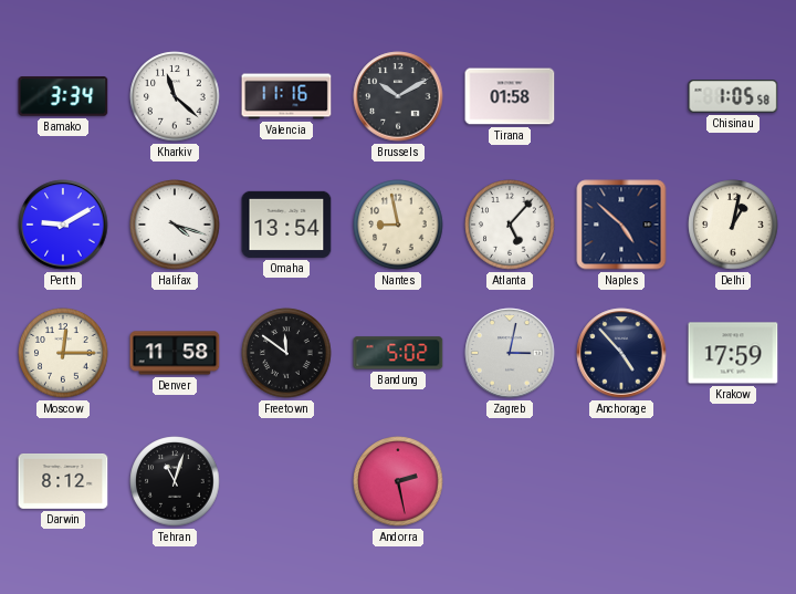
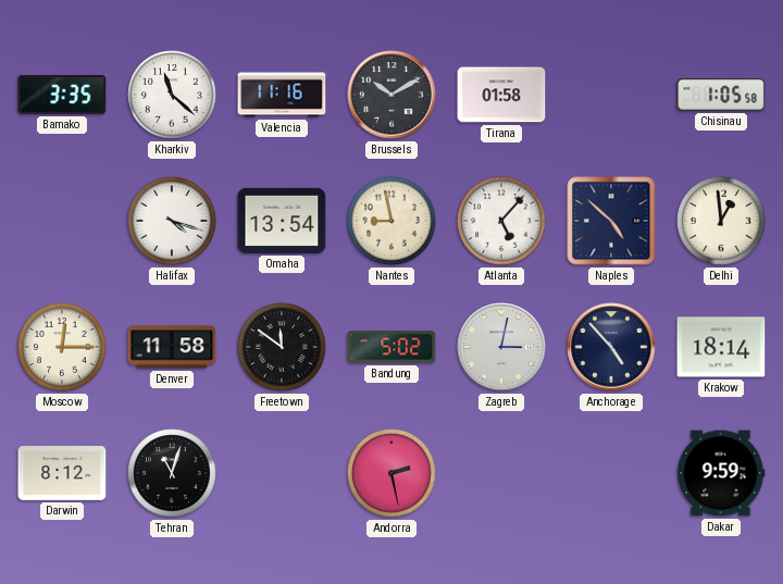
Bamako: 3:34 -> 3:35
Perth: 9:10 -> none
Delhi: 1:02 -> 12:59
Krakow: 17:59 -> 18:14
Dakar: none -> 9:59
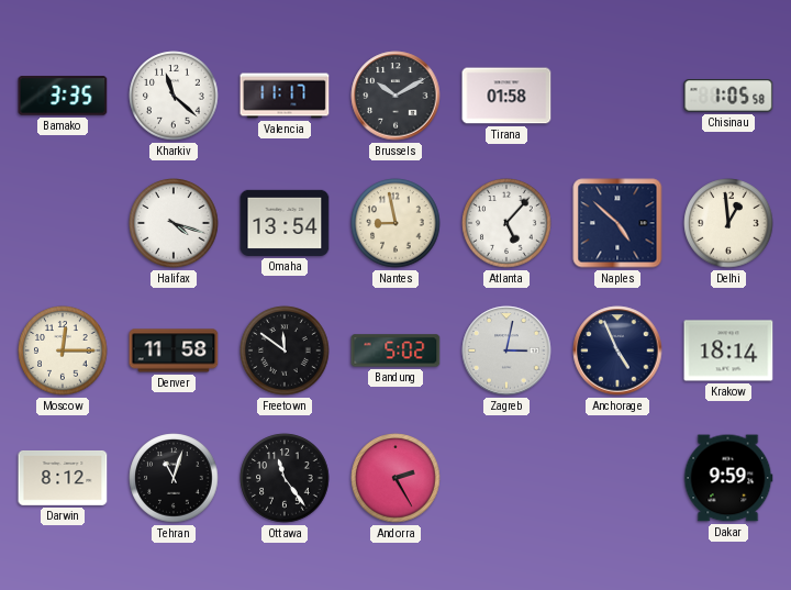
Valencia: 11:16 -> 11:17
Anchorage: 4:53 -> 4:56
Ottawa: none -> 11:24
Andorra: 2:28 -> 2:25
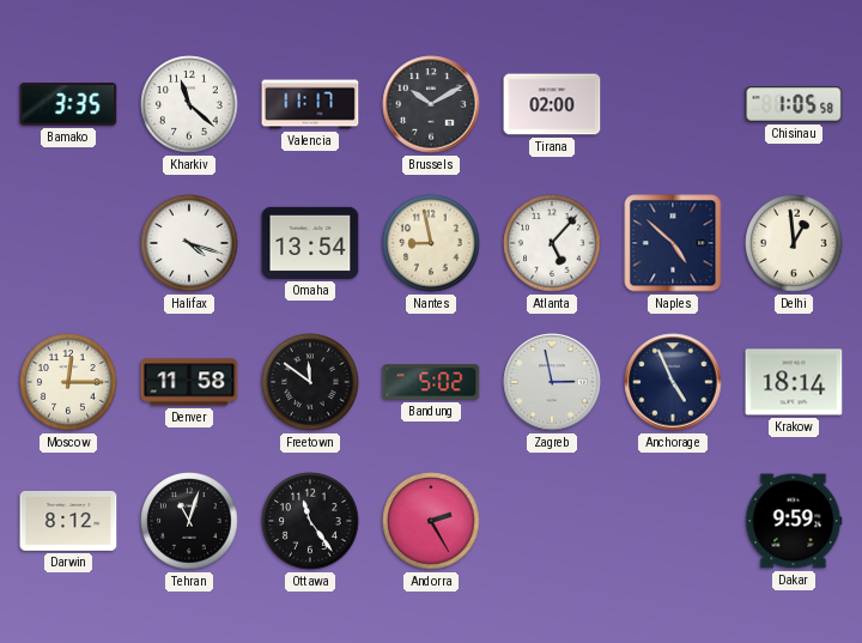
Tirana: 01:58 -> 02:00
Zagreb: 3:02 -> 2:58
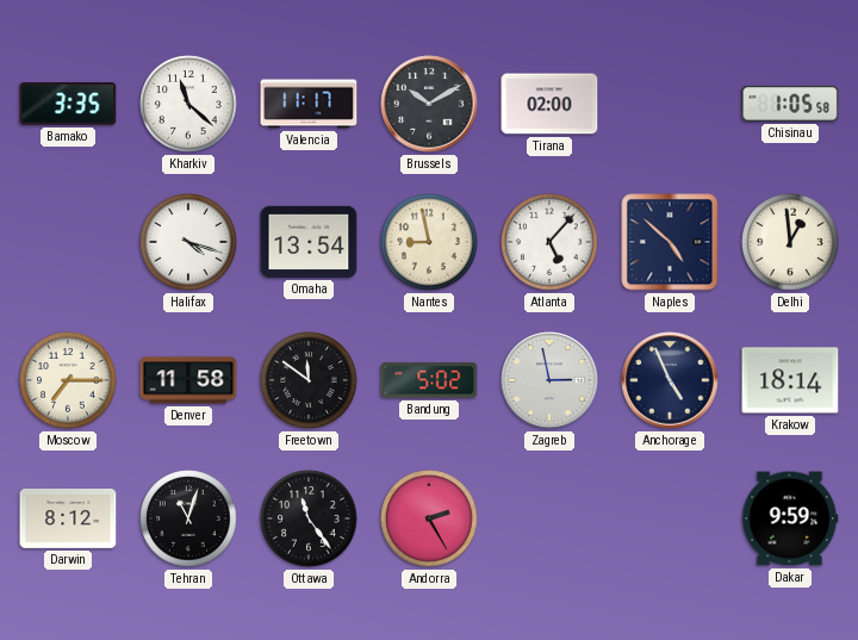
Moscow: 12:15 -> 7:15
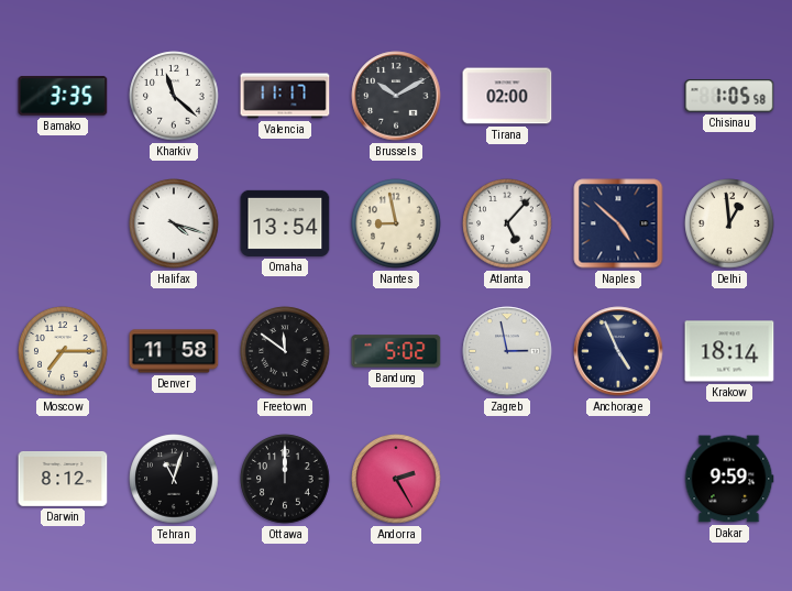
Ottawa: 11:24 -> 12:00
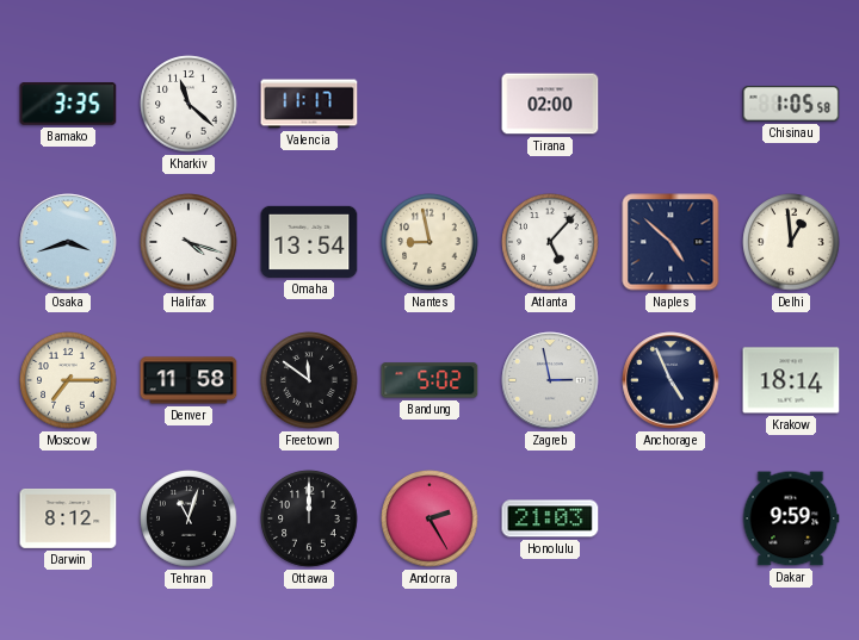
Brussels: 10:10 -> none
Osaka: none -> 3:42
Honolulu: none -> 21:03
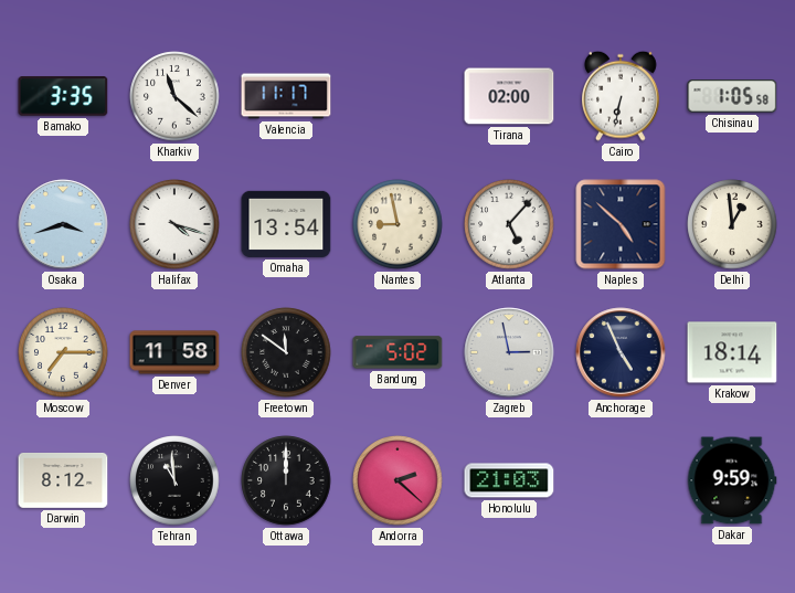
Cairo: none -> 6:32
Tehran: 11:03 -> 10:59
Andorra: 2:25 -> 2:22
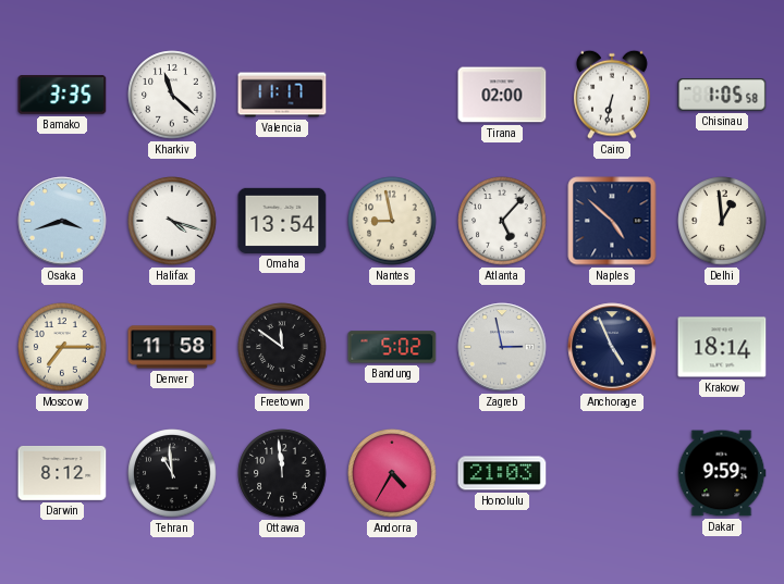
Ottawa: 12:00 -> 11:59
Andorra: 2:22 -> 4:35
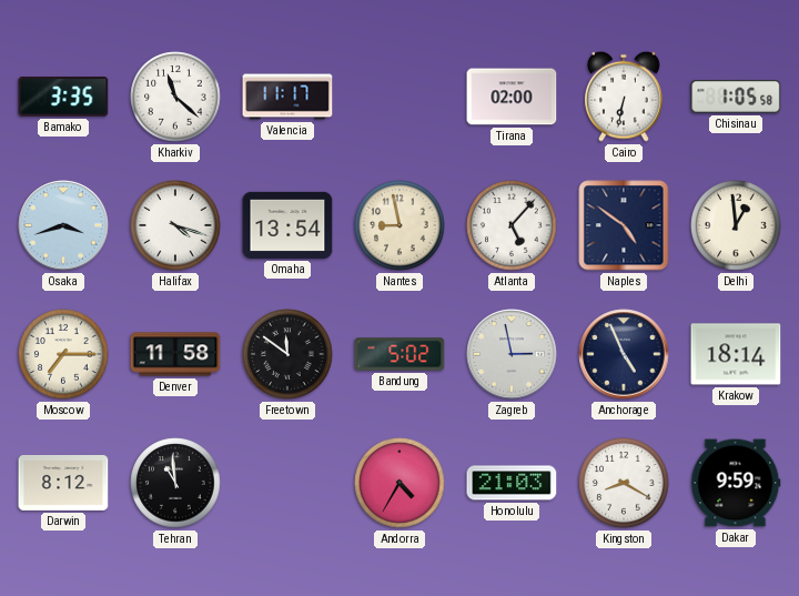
Naples: 4:52 -> 4:51
Ottawa: 11:59 -> none
Kingston: none -> 8:20
